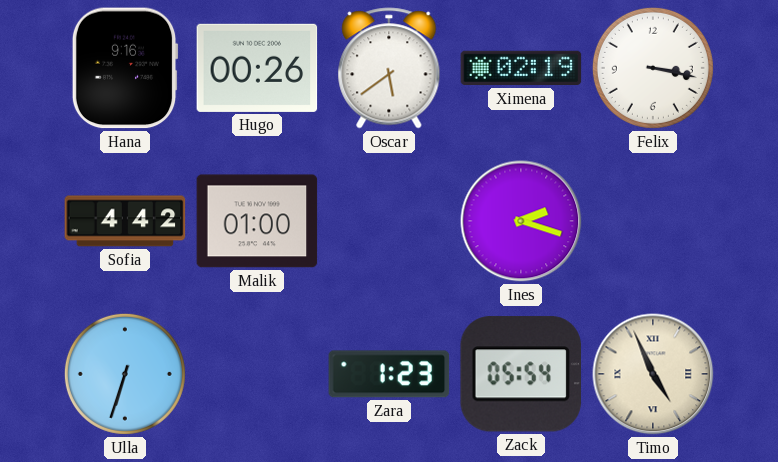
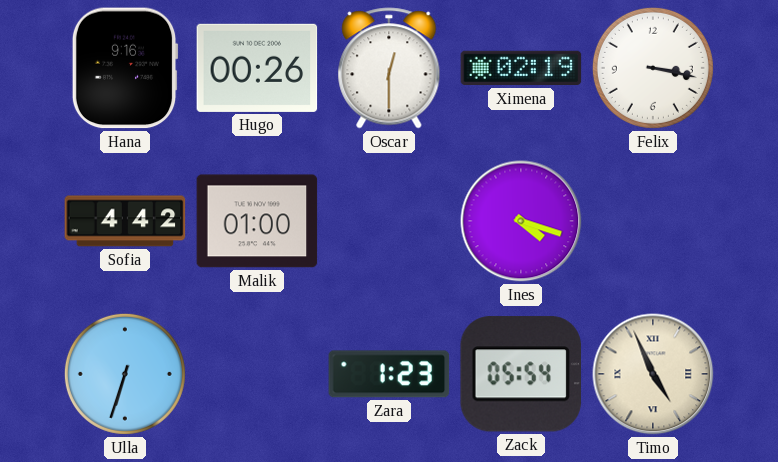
Oscar: 5:39 -> 12:30
Ines: 2:18 -> 4:18
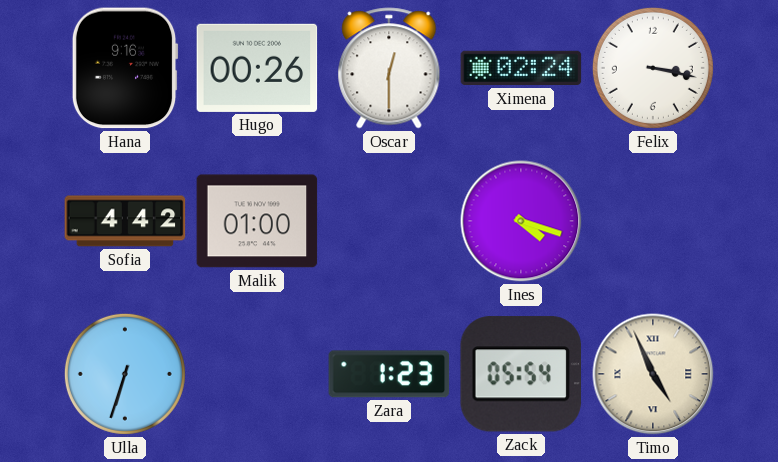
Ximena: 02:19 -> 02:24
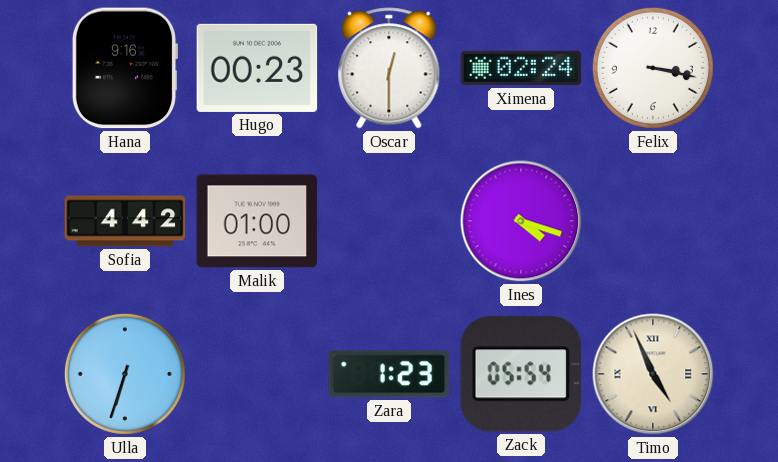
Hugo: 00:26 -> 00:23
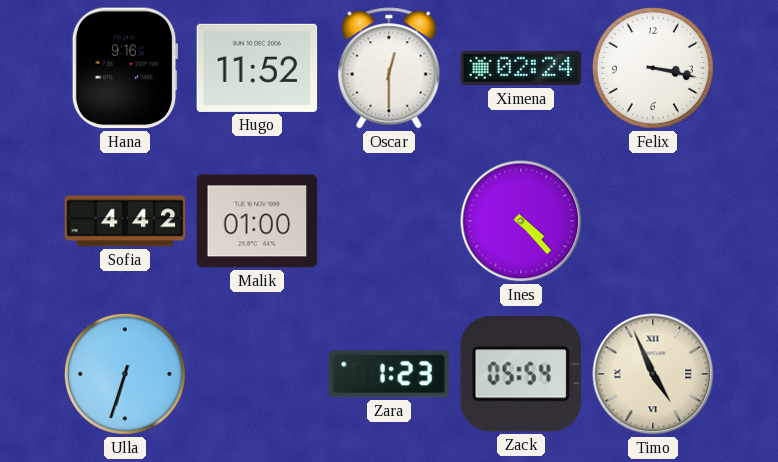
Hugo: 00:23 -> 11:52
Ines: 4:18 -> 4:23
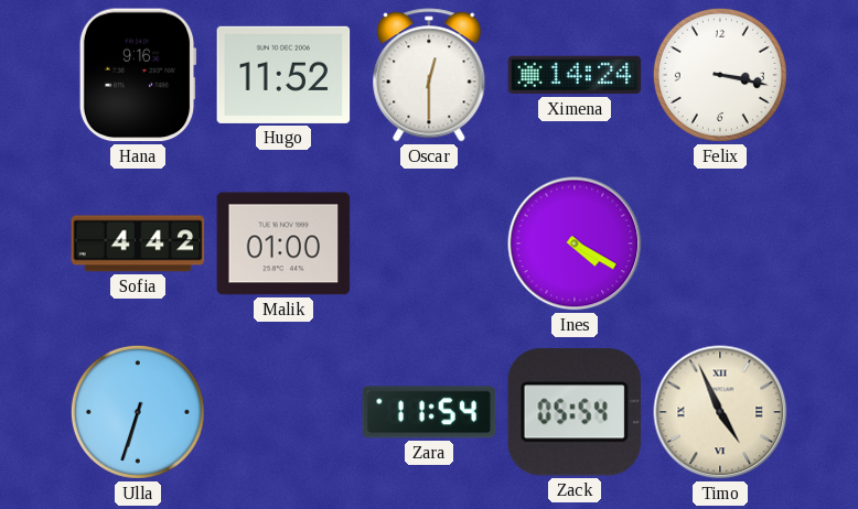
Ximena: 02:24 -> 14:24
Ines: 4:23 -> 4:20
Zara: 1:23 -> 11:54
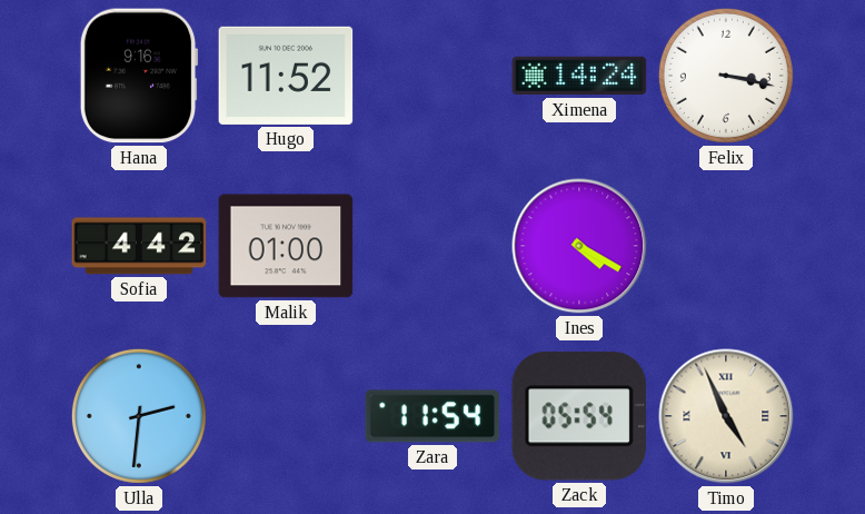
Oscar: 12:30 -> none
Ulla: 6:33 -> 2:31
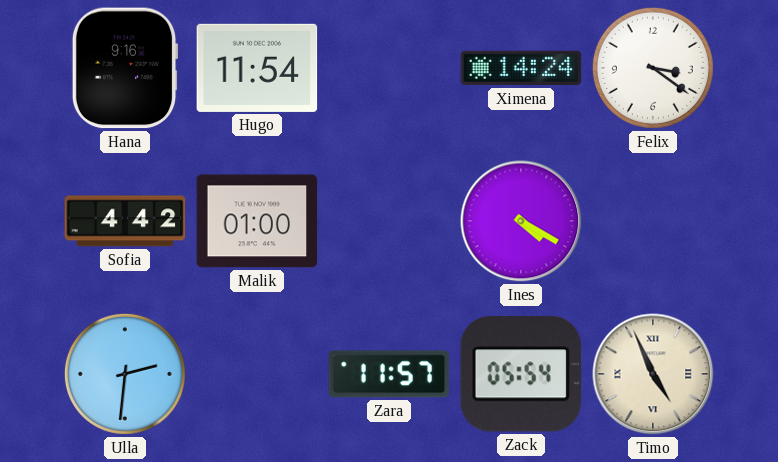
Hugo: 11:52 -> 11:54
Felix: 3:17 -> 3:21
Zara: 11:54 -> 11:57
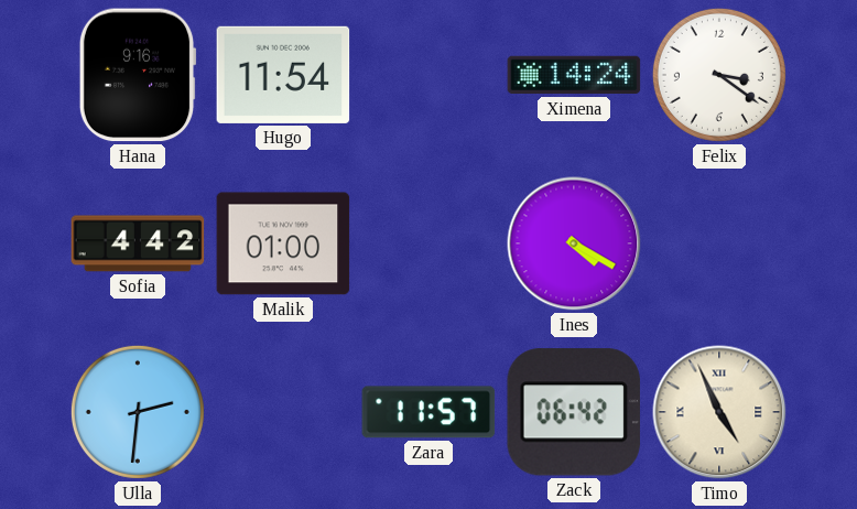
Zack: 05:54 -> 06:42
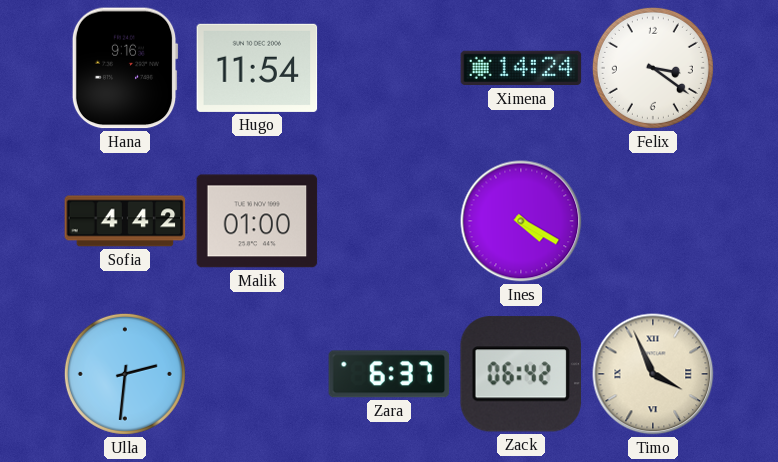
Zara: 11:57 -> 6:37
Timo: 4:56 -> 3:56
